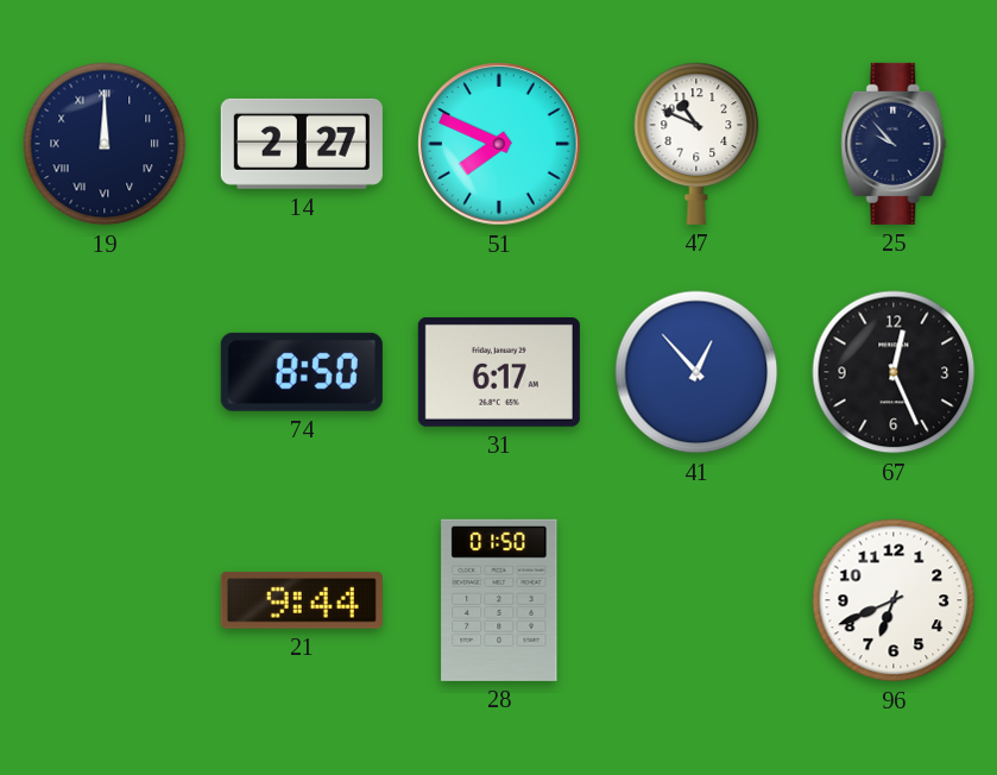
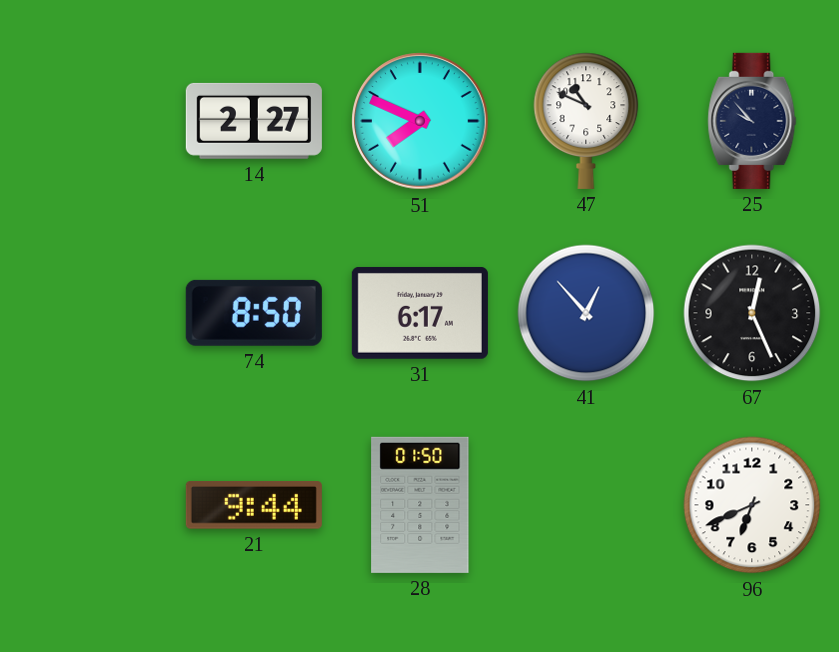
19: 12:00 -> none
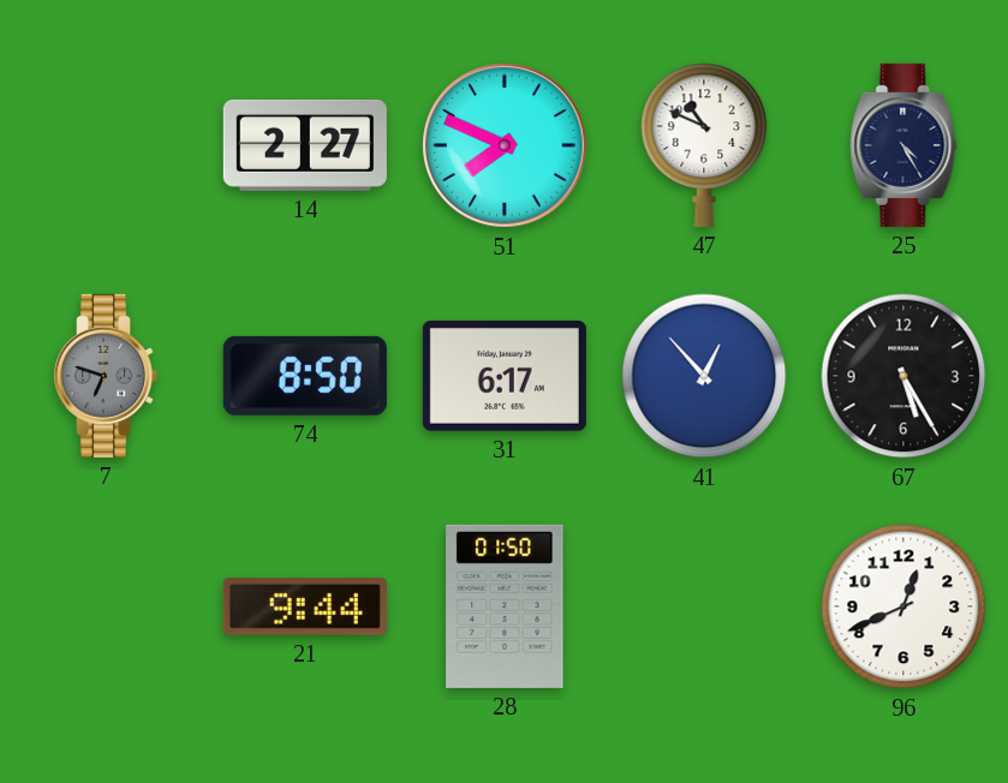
25: 9:53 -> 4:25
7: none -> 6:48
67: 12:26 -> 5:25
96: 6:41 -> 12:41
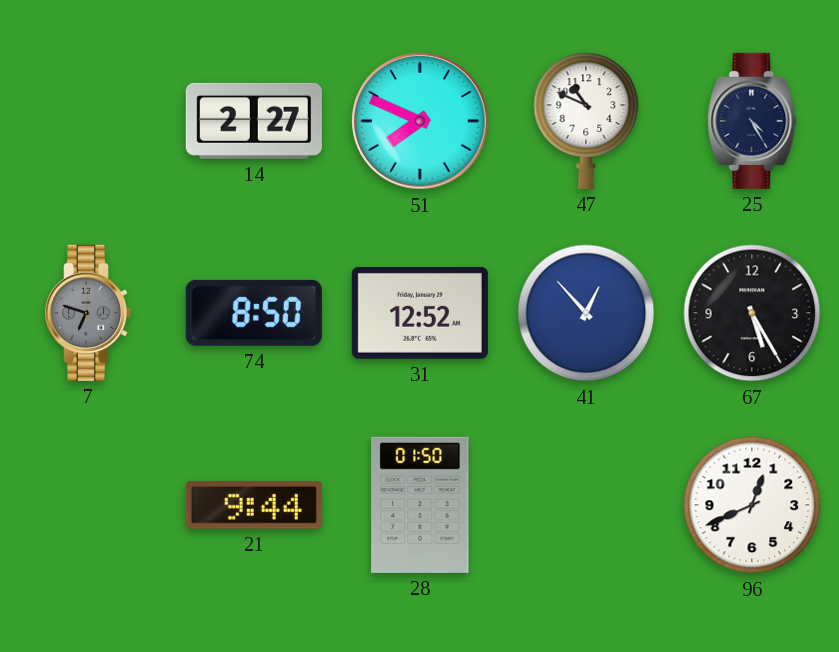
31: 6:17 -> 12:52
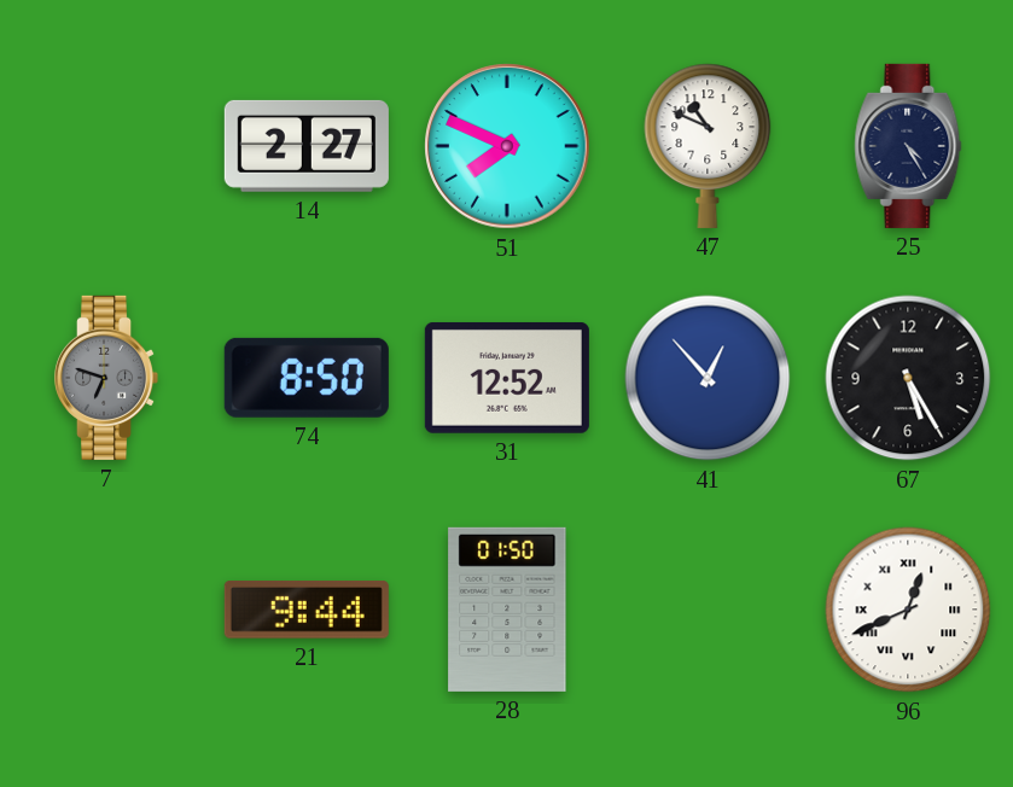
96 numerals: Arabic -> Roman
